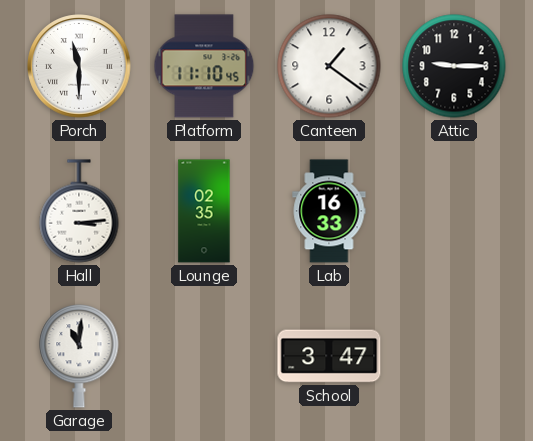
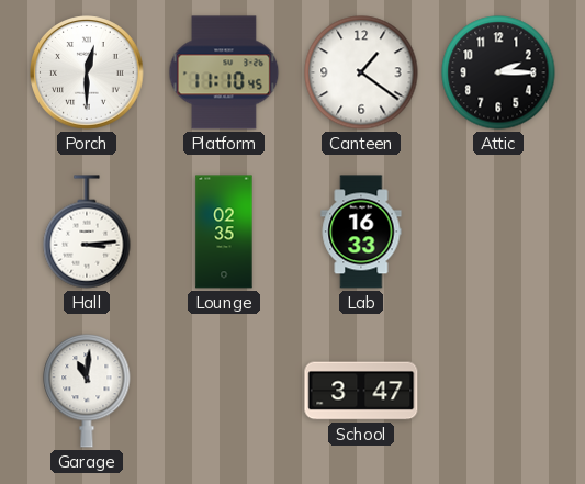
Porch: 11:30 -> 12:30
Attic: 9:15 -> 2:15
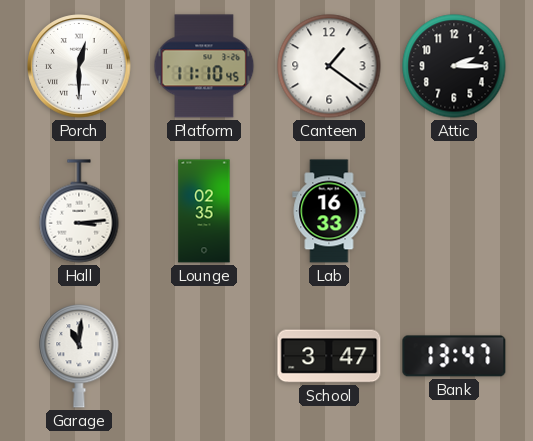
Bank: none -> 13:47
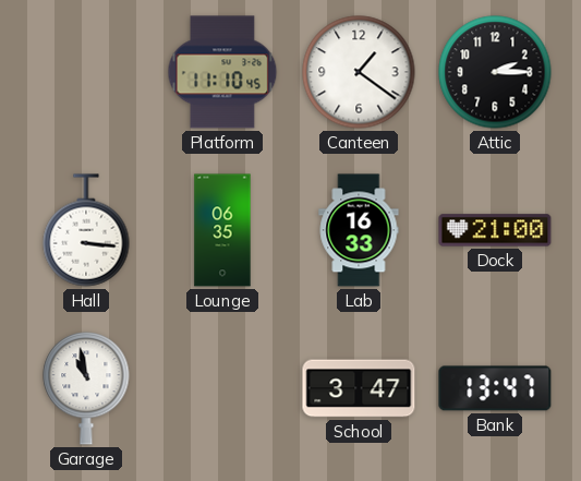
Porch: 12:30 -> none
Hall: 3:14 -> 3:16
Lounge: 02:35 -> 06:35
Dock: none -> 21:00
Garage: 11:01 -> 10:58
